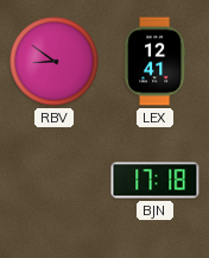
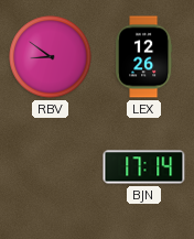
LEX: 12:41 -> 12:26
BJN: 17:18 -> 17:14
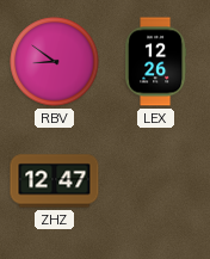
ZHZ: none -> 12:47
BJN: 17:14 -> none
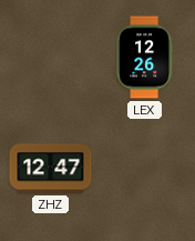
RBV: 8:51 -> none
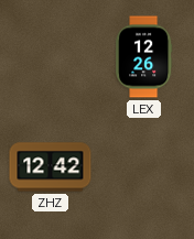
ZHZ: 12:47 -> 12:42
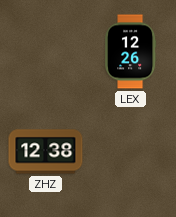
ZHZ: 12:42 -> 12:38
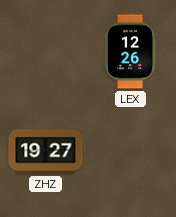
ZHZ: 12:38 -> 19:27
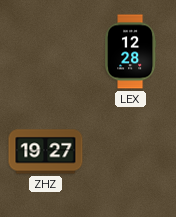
LEX: 12:26 -> 12:28
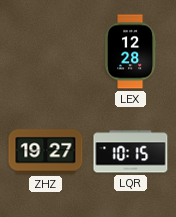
LQR: none -> 10:15
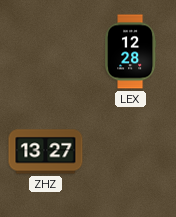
ZHZ: 19:27 -> 13:27
LQR: 10:15 -> none
